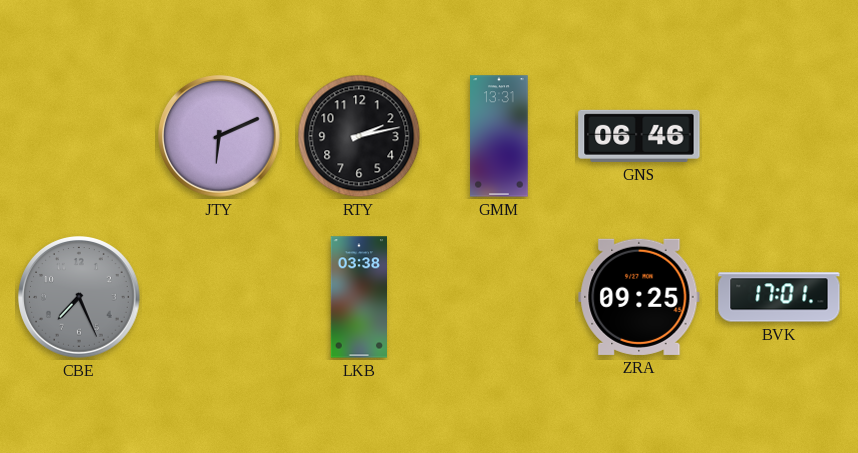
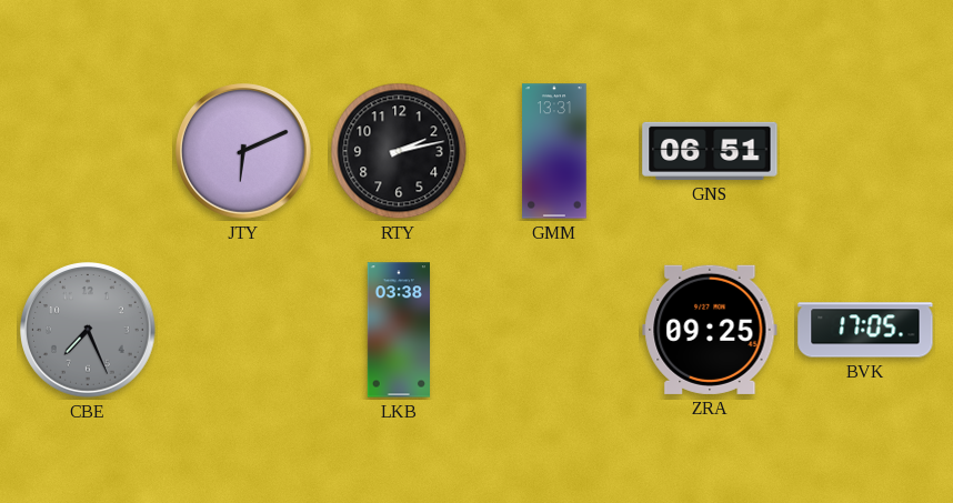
GNS: 06:46 -> 06:51
BVK: 17:01 -> 17:05
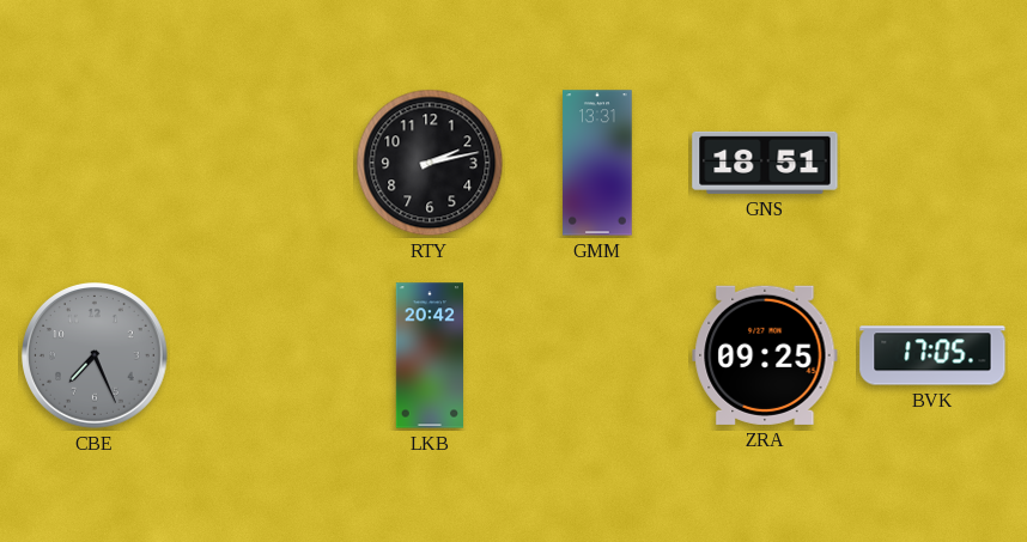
JTY: 6:11 -> none
GNS: 06:51 -> 18:51
LKB: 03:38 -> 20:42
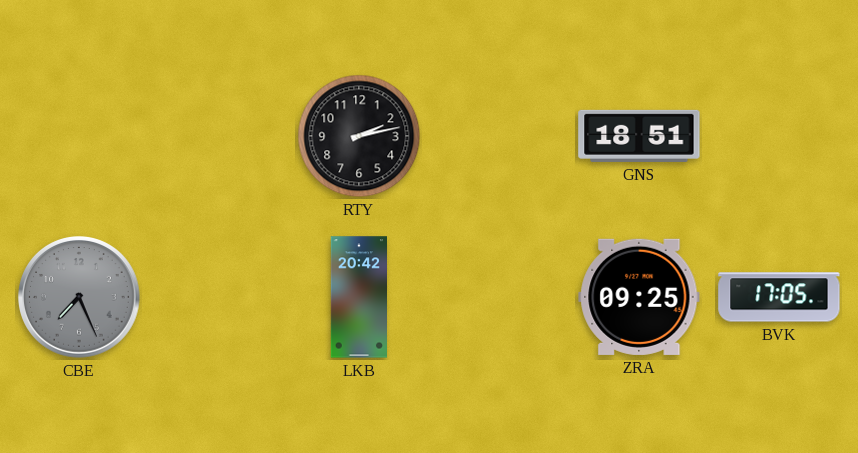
GMM: 13:31 -> none
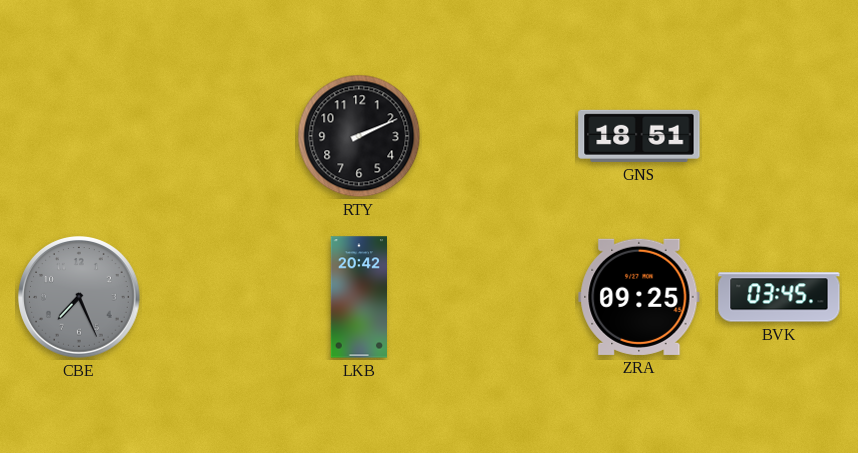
RTY: 2:13 -> 2:11
BVK: 17:05 -> 03:45
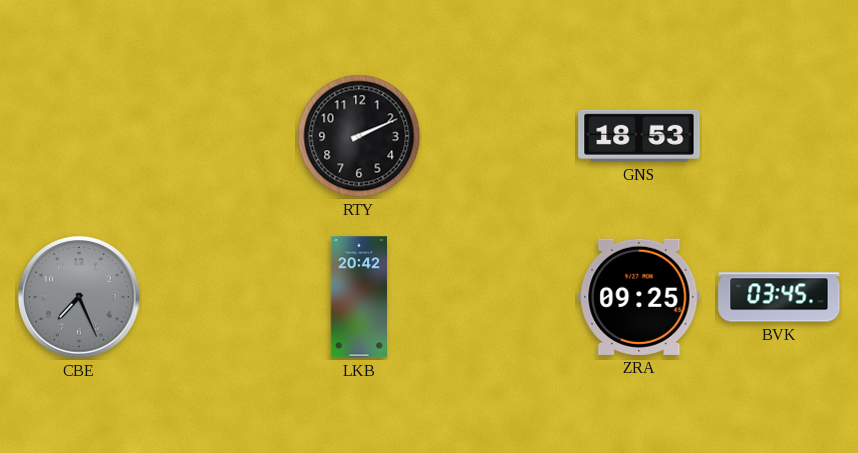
GNS: 18:51 -> 18:53
